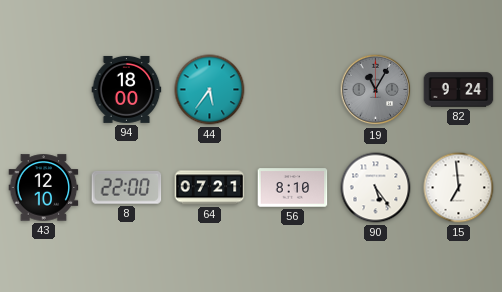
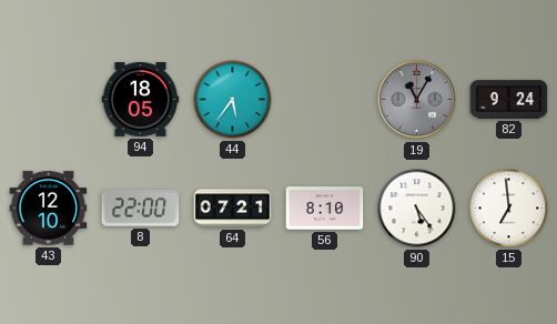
94: 18:00 -> 18:05
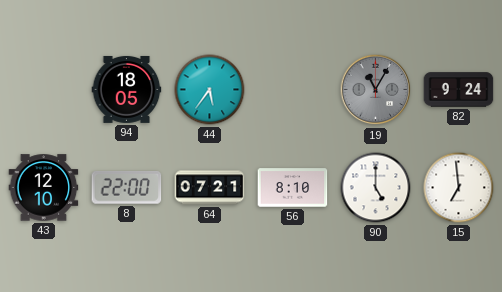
90: 5:24 -> 5:00
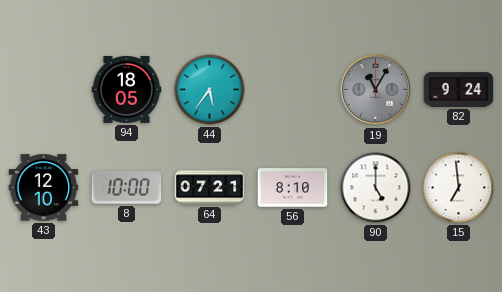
8: 22:00 -> 10:00
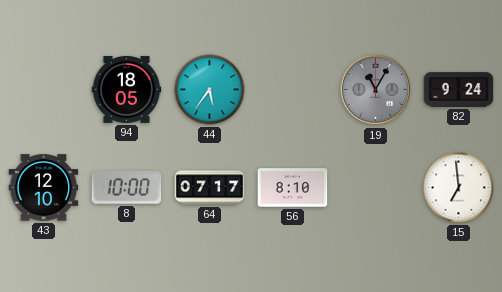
64: 07:21 -> 07:17
90: 5:00 -> none
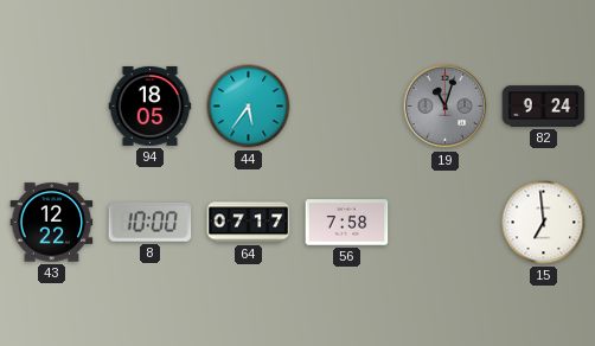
19: 11:05 -> 11:03
43: 12:10 -> 12:22
56: 8:10 -> 7:58
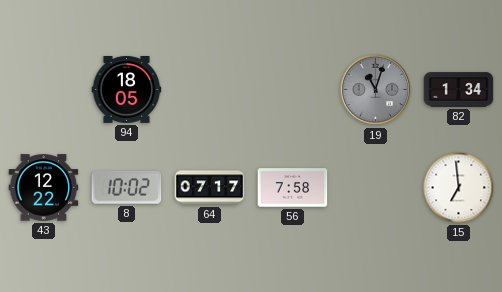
44: 5:36 -> none
82: 9:24 -> 1:34
8: 10:00 -> 10:02
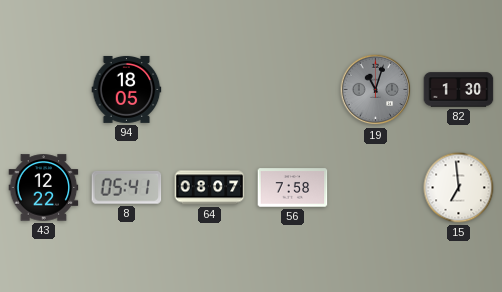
82: 1:34 -> 1:30
8: 10:02 -> 05:41
64: 07:17 -> 08:07
